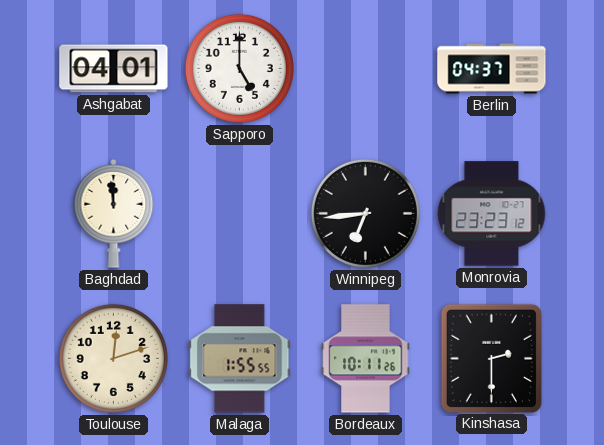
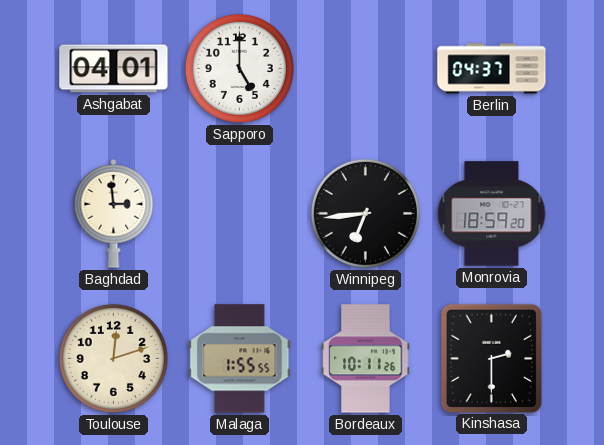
Baghdad: 11:59 -> 2:59
Monrovia: 23:23 -> 18:59
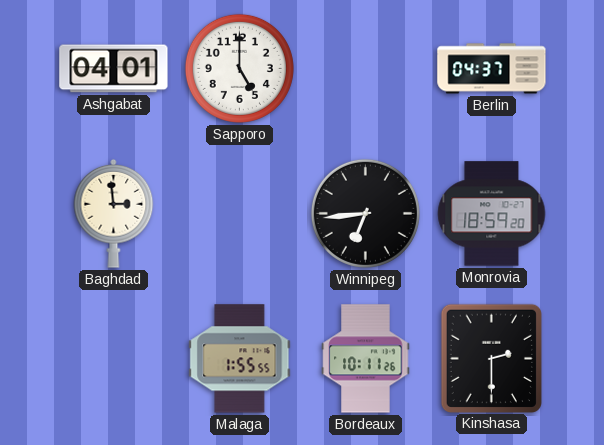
Toulouse: 12:12 -> none
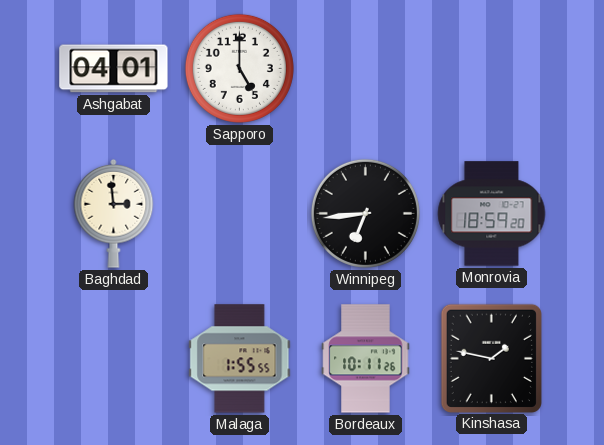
Berlin: 04:37 -> none
Kinshasa: 2:30 -> 1:47
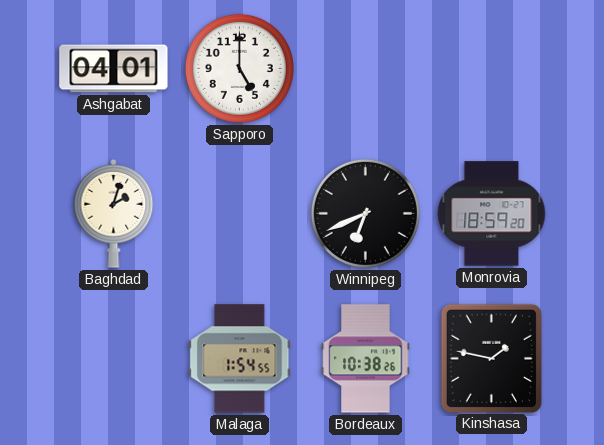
Baghdad: 2:59 -> 2:03
Winnipeg: 6:44 -> 6:41
Malaga: 1:55 -> 1:54
Bordeaux: 10:11 -> 10:38
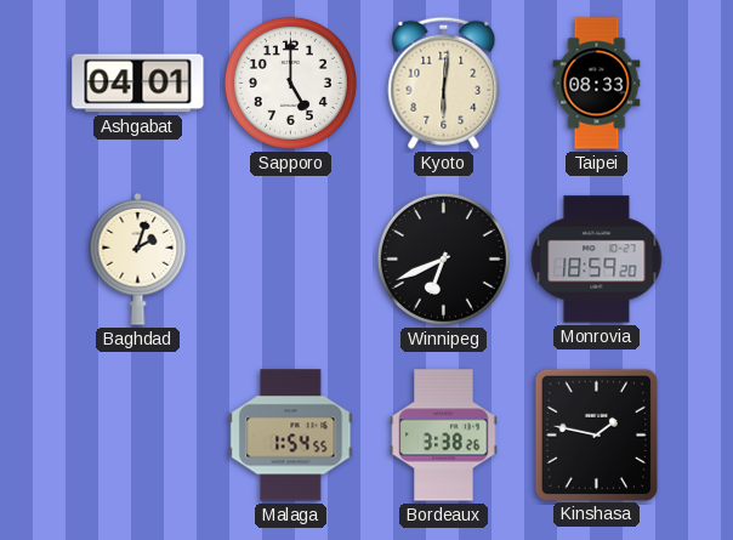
Kyoto: none -> 6:01
Taipei: none -> 08:33
Bordeaux: 10:38 -> 3:38
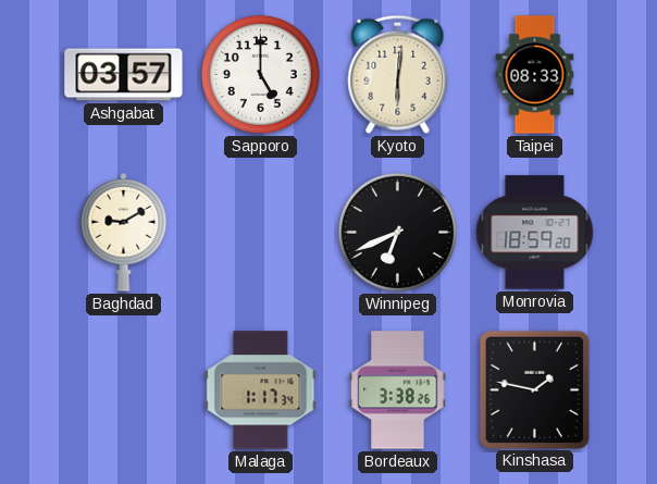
Ashgabat: 04:01 -> 03:57
Baghdad: 2:03 -> 9:10
Malaga: 1:54 -> 1:17
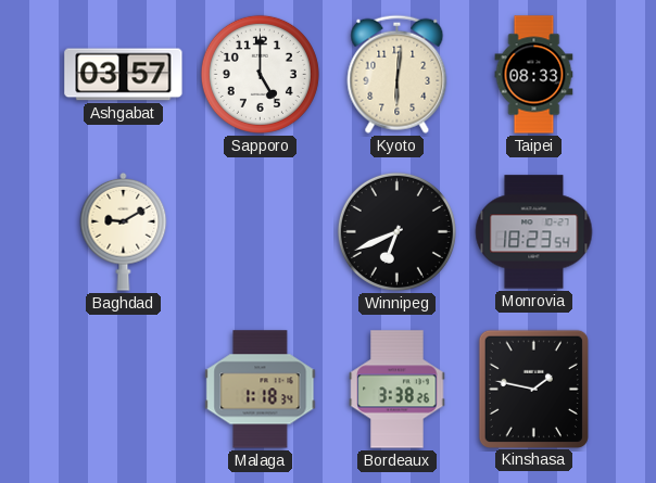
Monrovia: 18:59 -> 18:23
Malaga: 1:17 -> 1:18
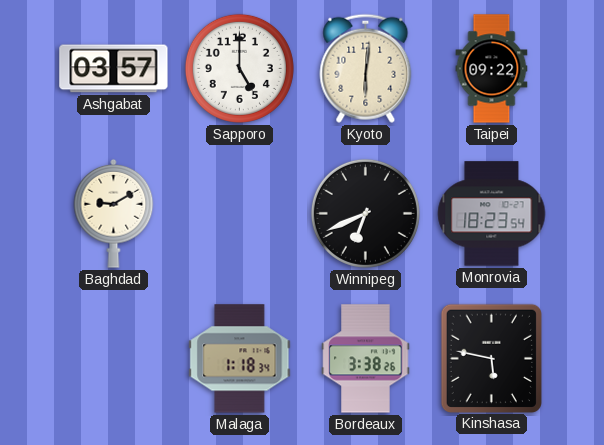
Taipei: 08:33 -> 09:22
Kinshasa: 1:47 -> 5:47
